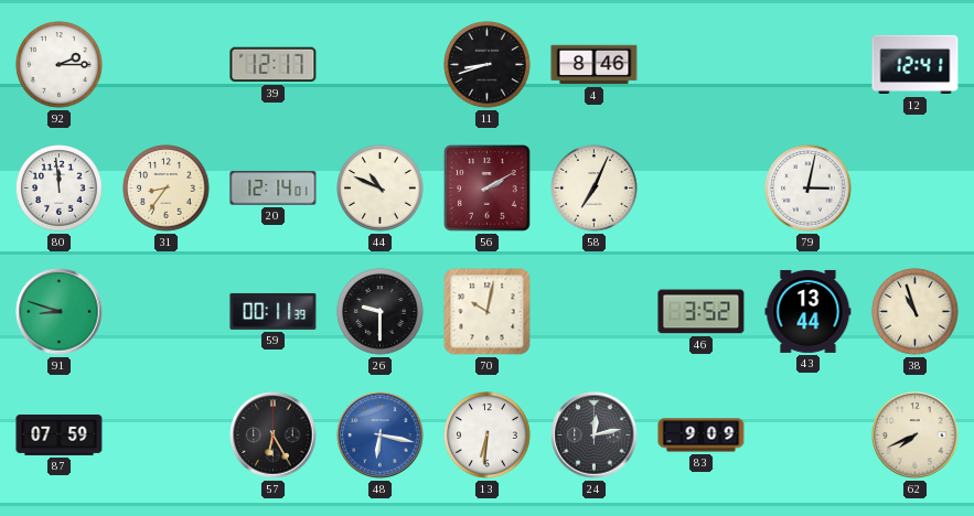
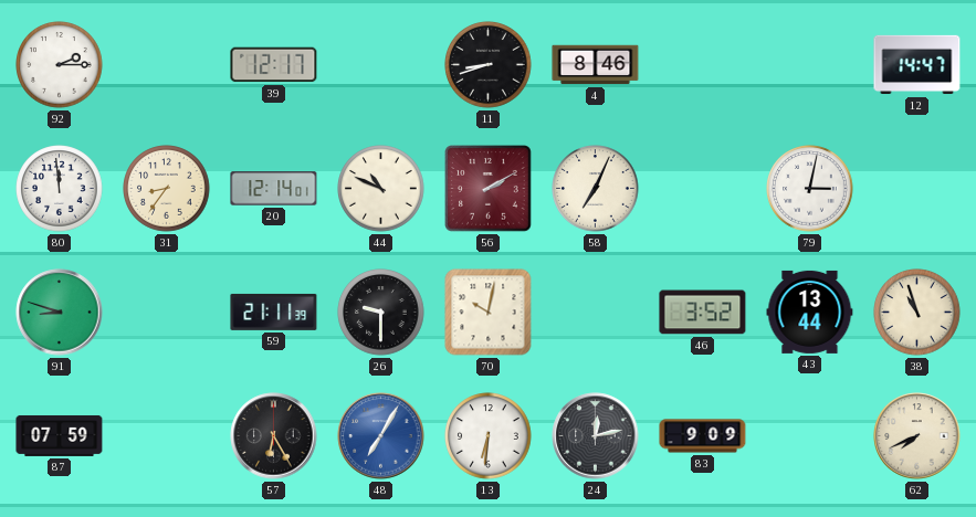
12: 12:41 -> 14:47
59: 00:11 -> 21:11
48: 6:17 -> 7:05
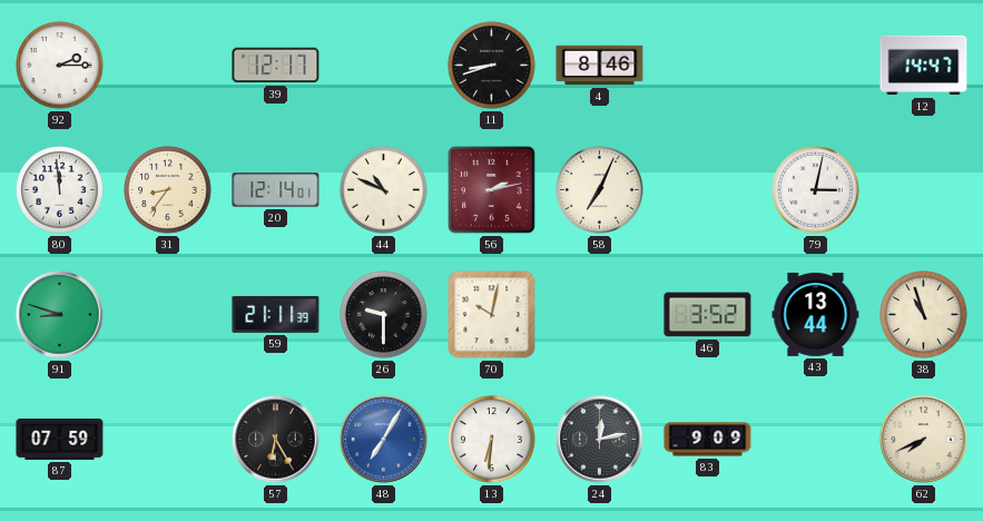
56: 2:10 -> 2:13
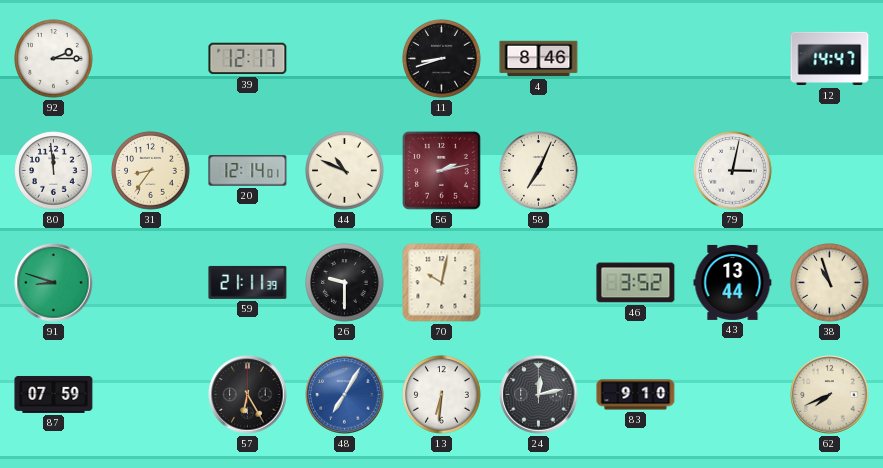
83: 9:09 -> 9:10
